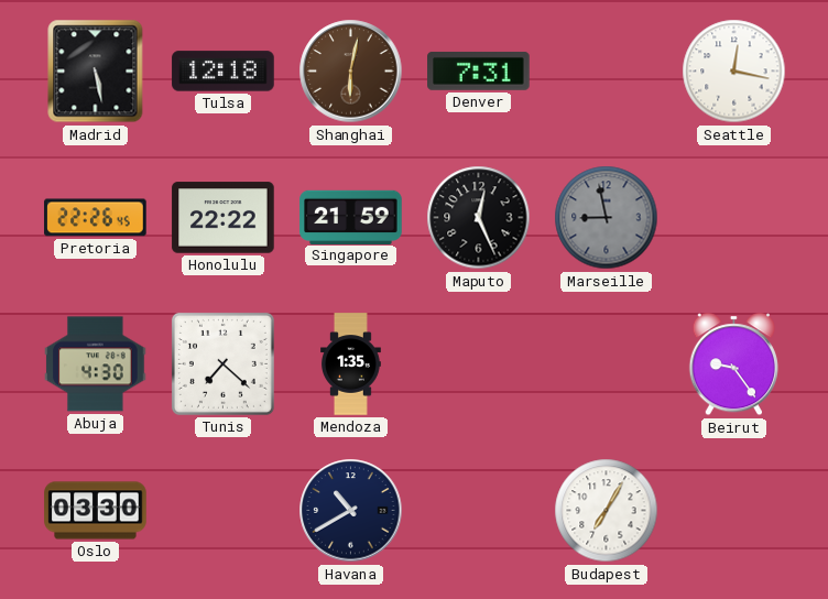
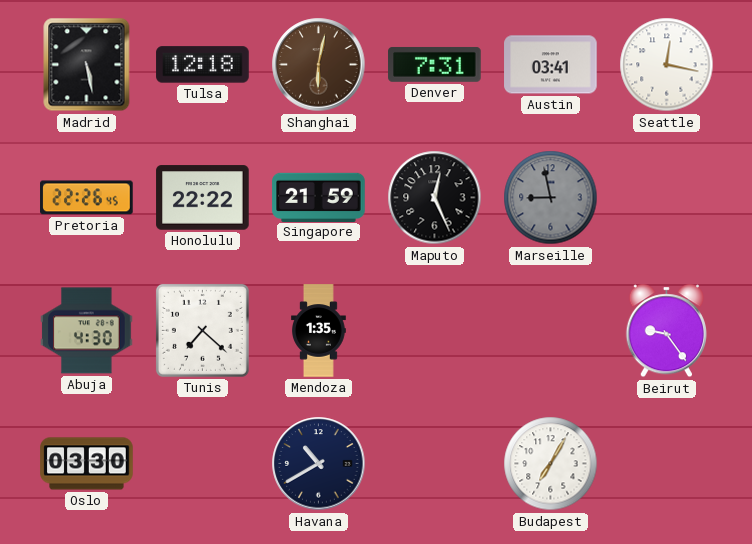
Austin: none -> 03:41
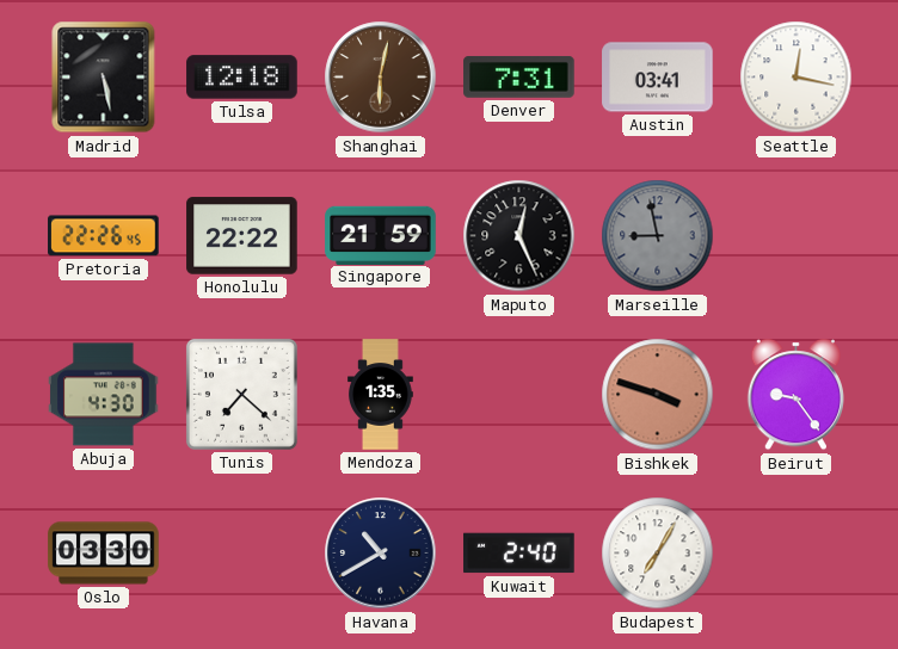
Bishkek: none -> 3:48
Kuwait: none -> 2:40
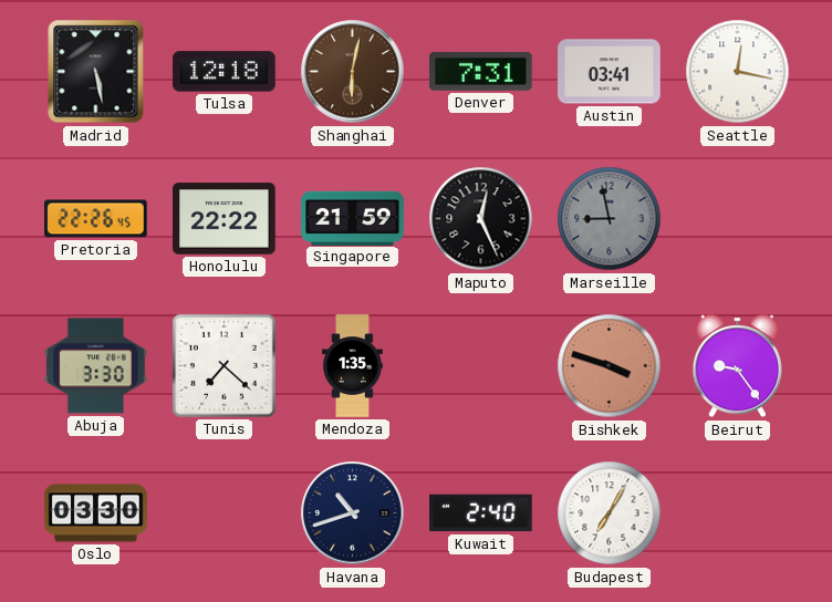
Abuja: 4:30 -> 3:30
Havana: 10:40 -> 10:42
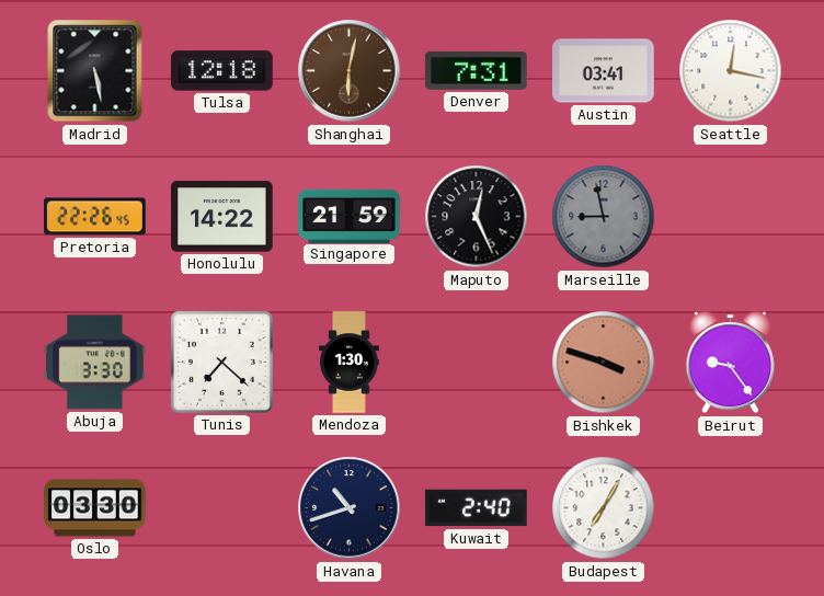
Honolulu: 22:22 -> 14:22
Mendoza: 1:35 -> 1:30
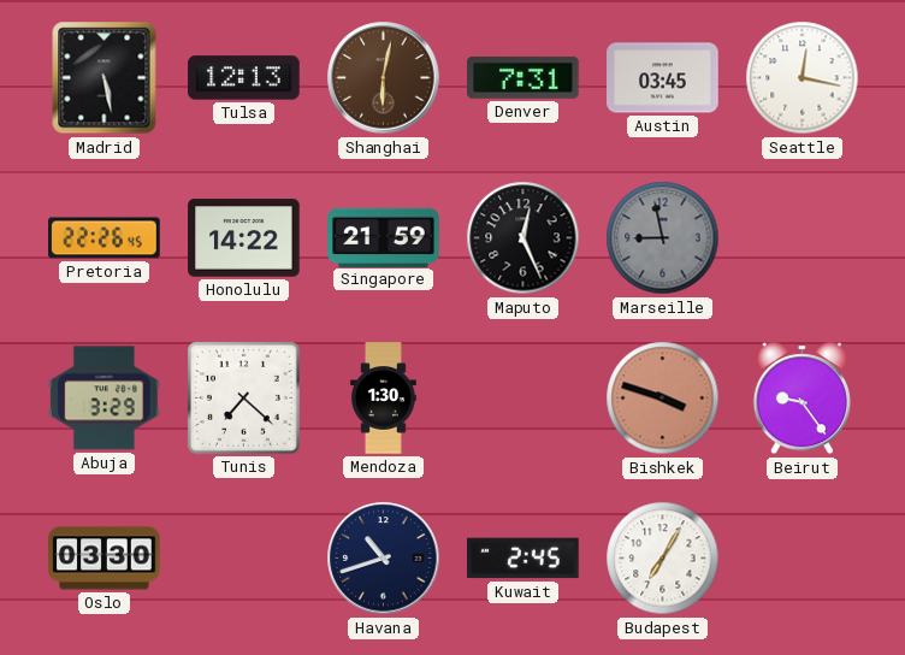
Tulsa: 12:18 -> 12:13
Austin: 03:41 -> 03:45
Abuja: 3:30 -> 3:29
Kuwait: 2:40 -> 2:45
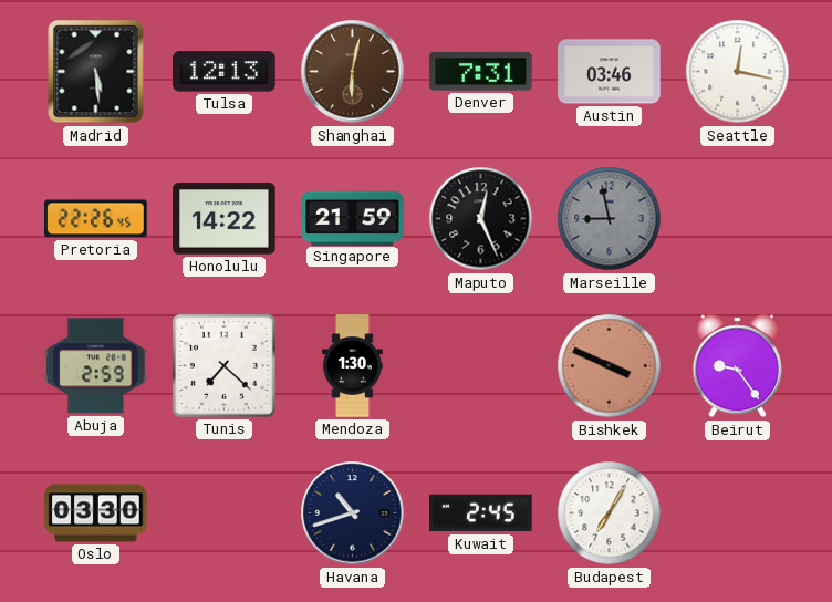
Madrid: 5:28 -> 5:29
Austin: 03:45 -> 03:46
Abuja: 3:29 -> 2:59
Bishkek: 3:48 -> 3:49
